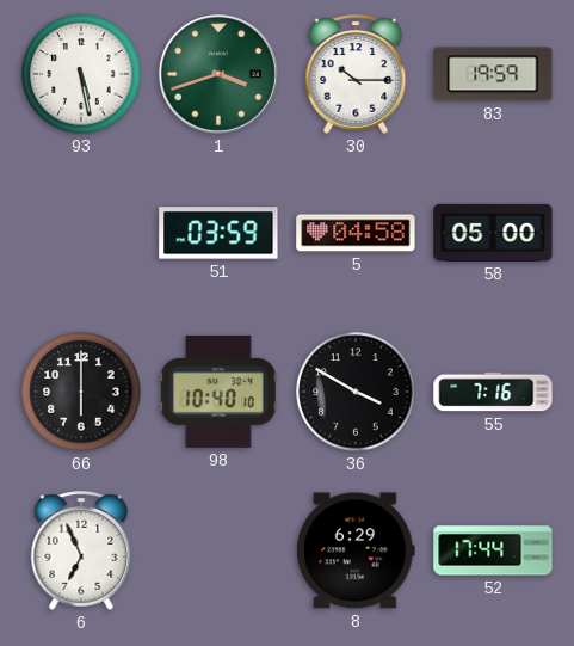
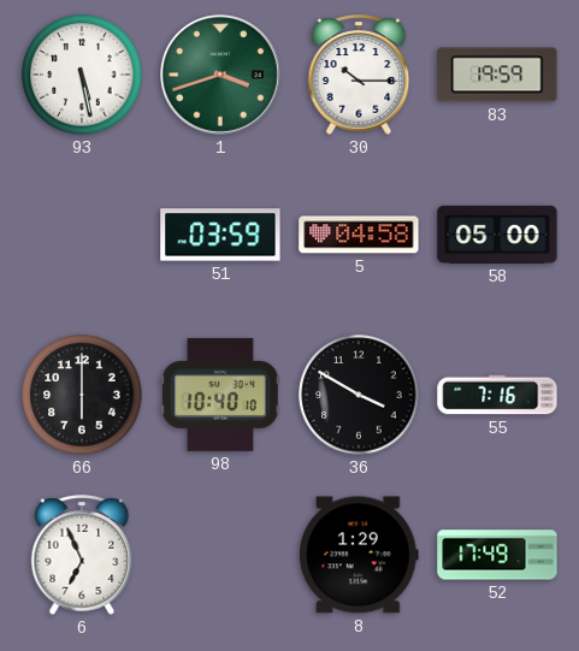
8: 6:29 -> 1:29
52: 17:44 -> 17:49
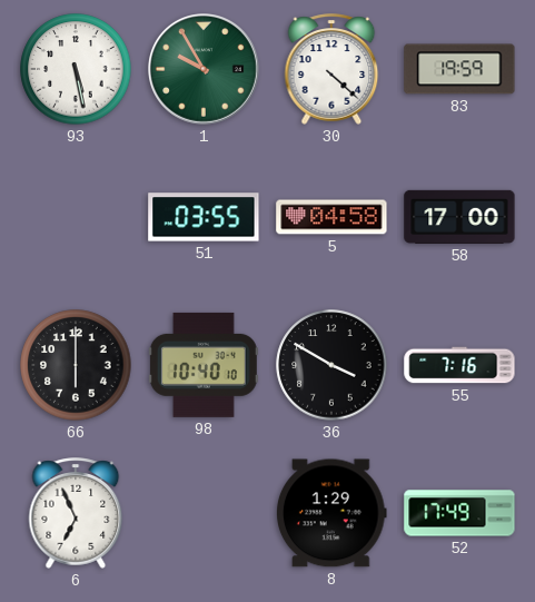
1: 3:42 -> 9:55
30: 10:15 -> 4:22
51: 03:59 -> 03:55
58: 05:00 -> 17:00
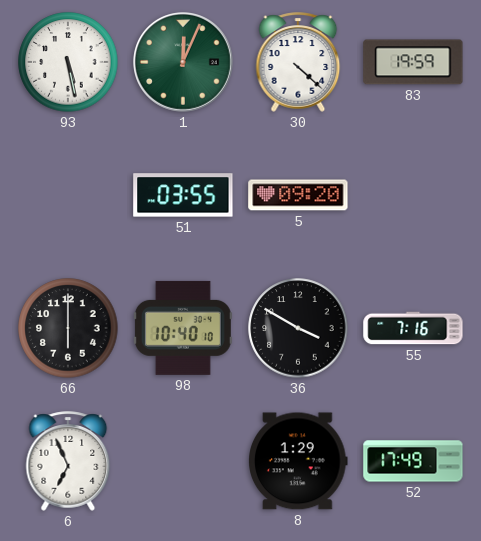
1: 9:55 -> 12:04
5: 04:58 -> 09:20
58: 17:00 -> none
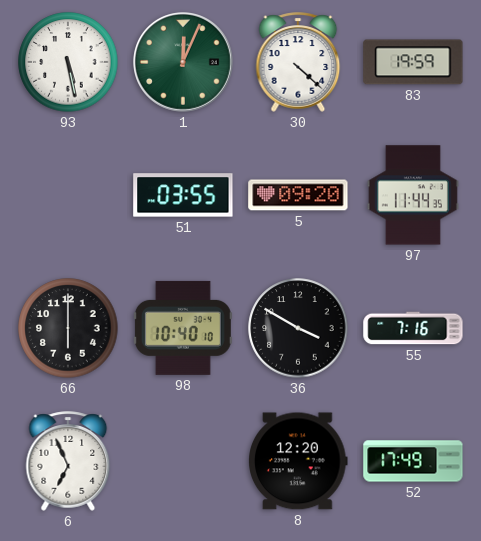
97: none -> 11:44
8: 1:29 -> 12:20
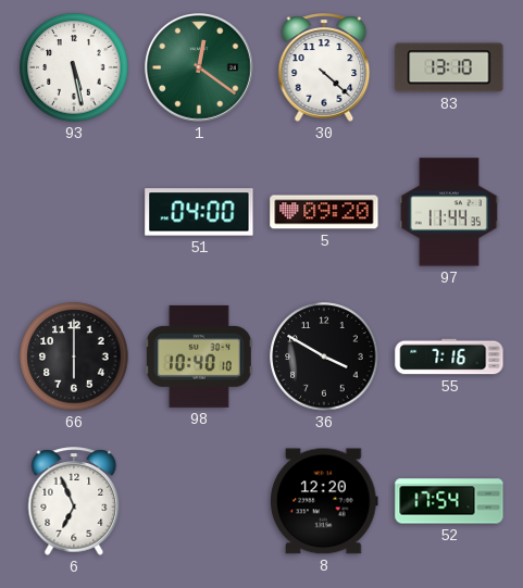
1: 12:04 -> 12:21
83: 19:59 -> 13:10
51: 03:55 -> 04:00
52: 17:49 -> 17:54
